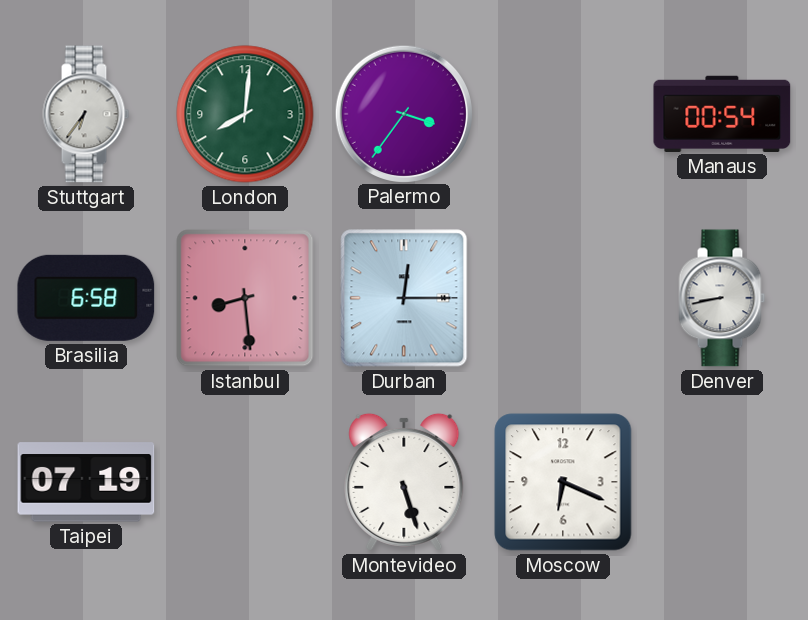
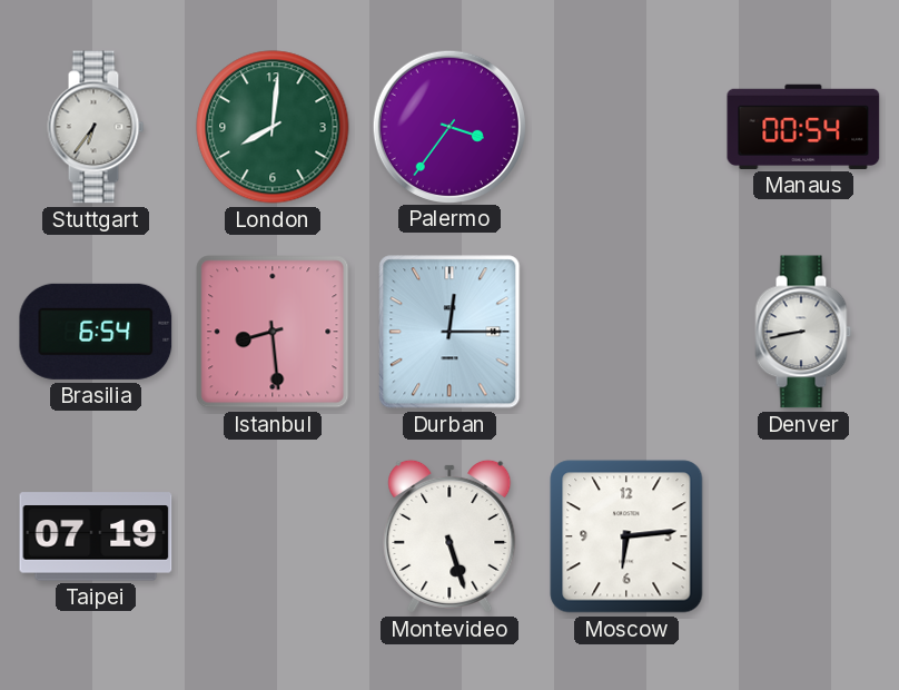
Brasilia: 6:58 -> 6:54
Moscow: 6:19 -> 6:14
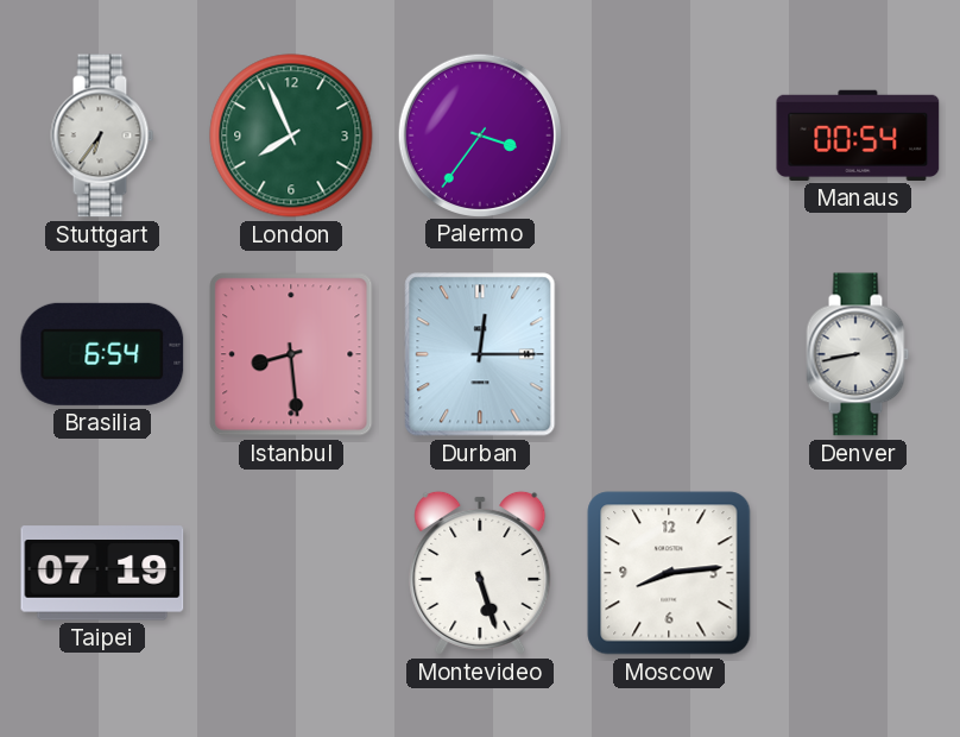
London: 8:01 -> 7:56
Moscow: 6:14 -> 8:14
